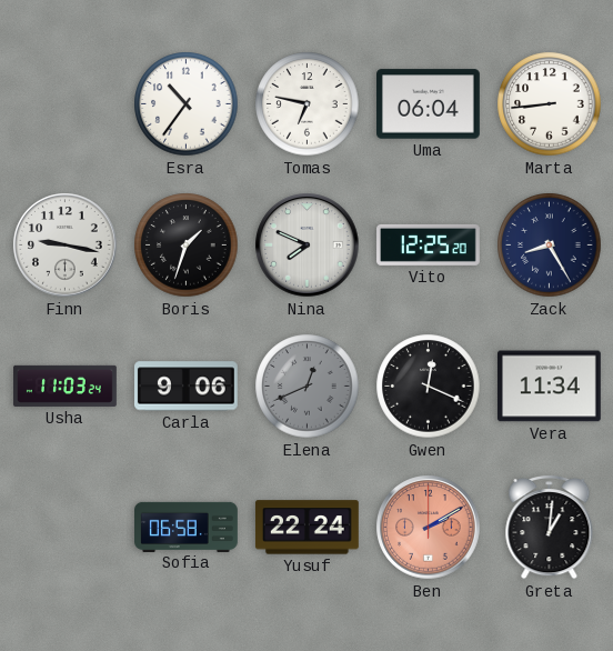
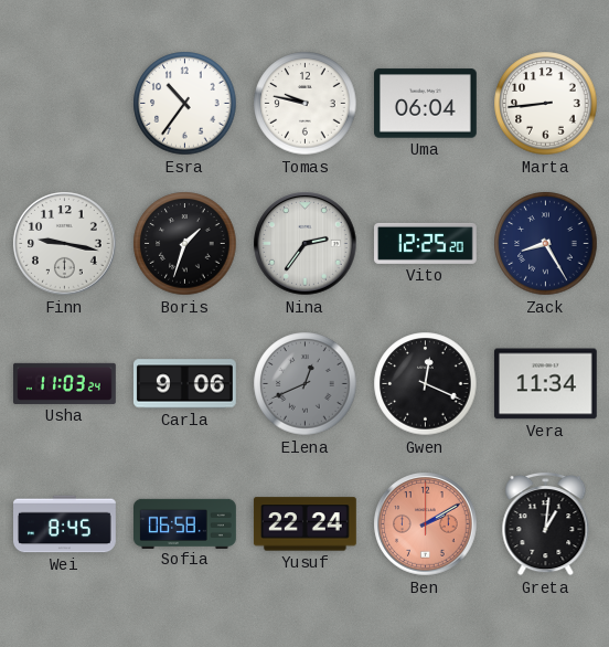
Tomas: 6:47 -> 9:47
Nina: 7:49 -> 2:36
Wei: none -> 8:45
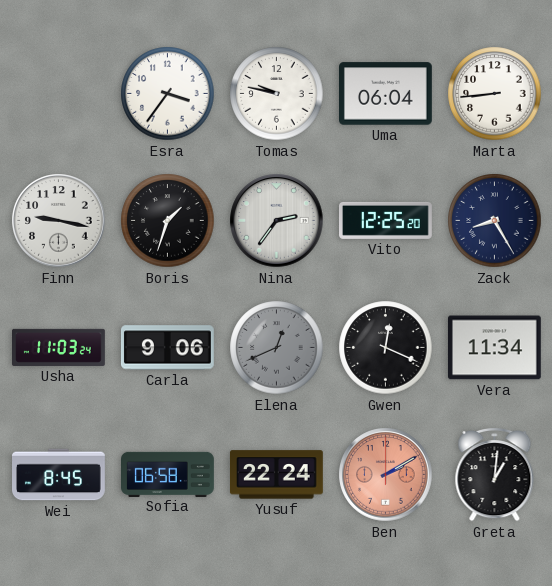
Esra: 10:36 -> 3:36
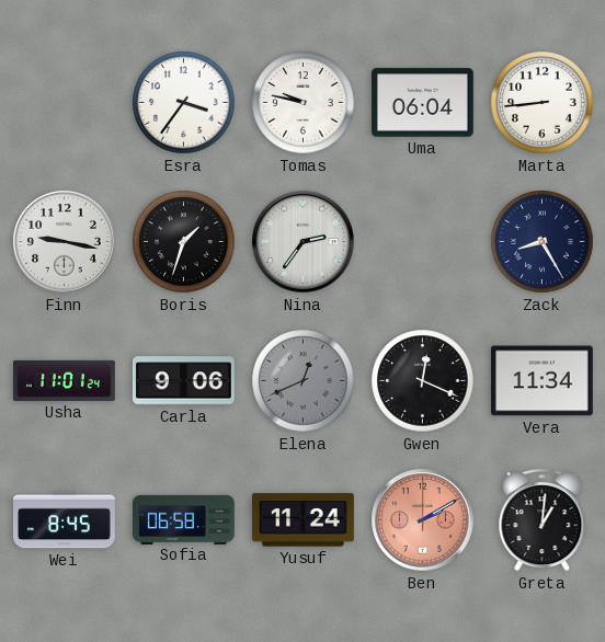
Vito: 12:25 -> none
Usha: 11:03 -> 11:01
Yusuf: 22:24 -> 11:24
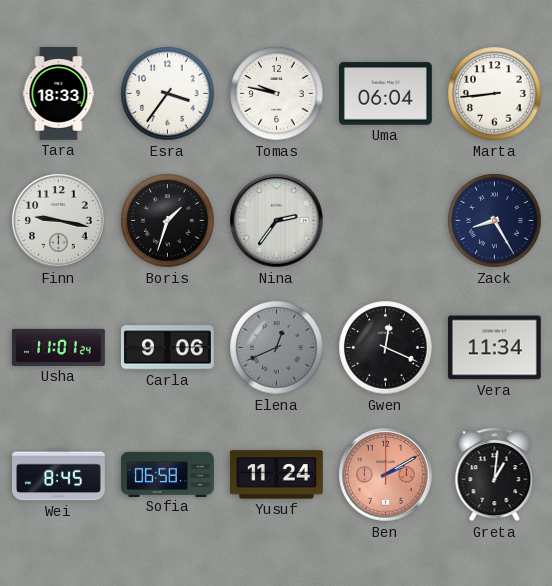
Tara: none -> 18:33
